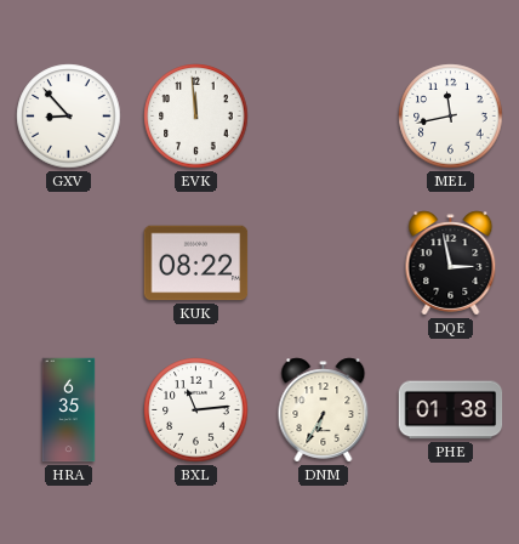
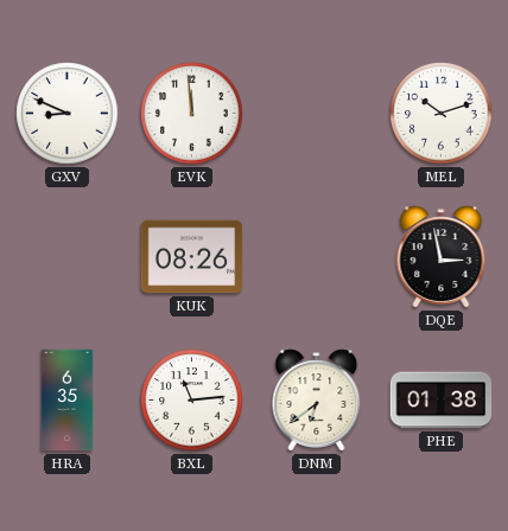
GXV: 8:53 -> 8:49
MEL: 11:43 -> 10:12
KUK: 08:22 -> 08:26
DNM: 6:35 -> 6:39
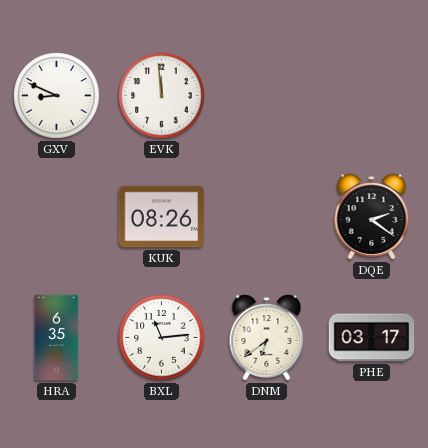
MEL: 10:12 -> none
DQE: 2:58 -> 2:21
PHE: 01:38 -> 03:17
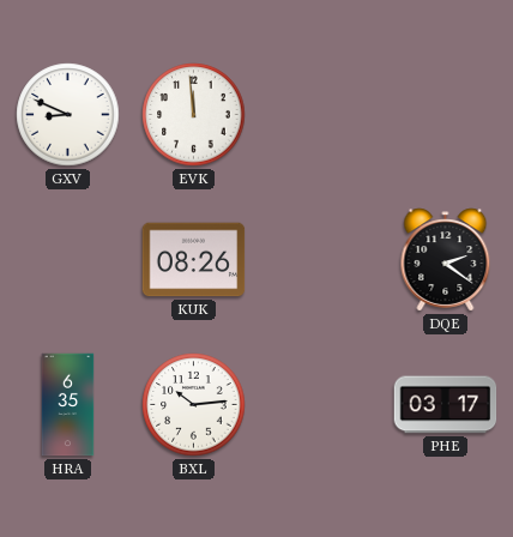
BXL: 11:14 -> 10:14
DNM: 6:39 -> none
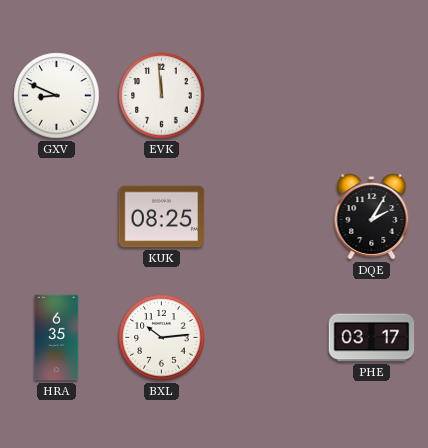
KUK: 08:26 -> 08:25
DQE: 2:21 -> 2:05
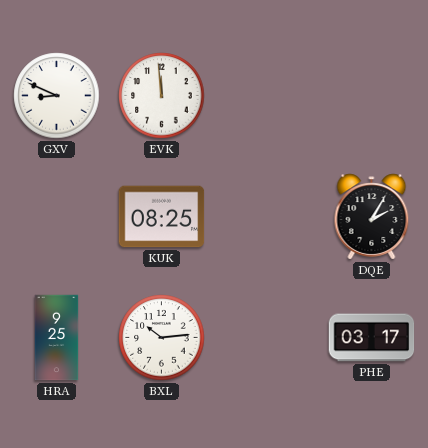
HRA: 6:35 -> 9:25
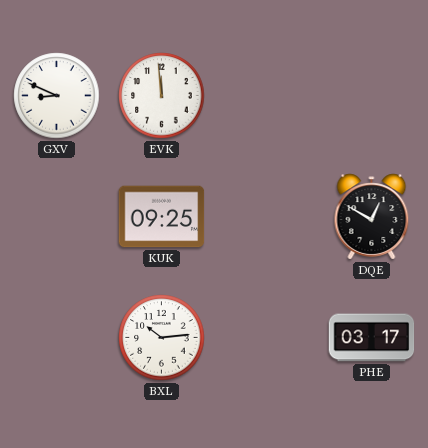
KUK: 08:25 -> 09:25
DQE: 2:05 -> 12:50
HRA: 9:25 -> none
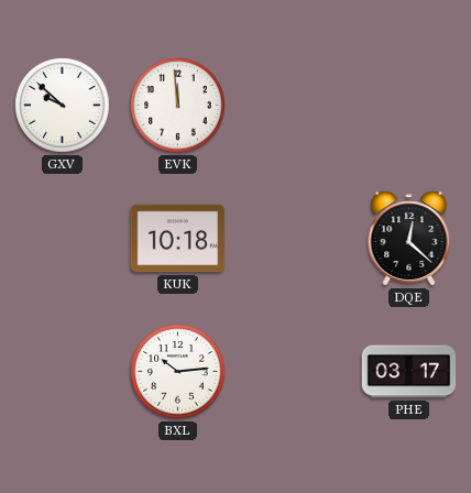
GXV: 8:49 -> 9:52
KUK: 09:25 -> 10:18
DQE: 12:50 -> 12:22
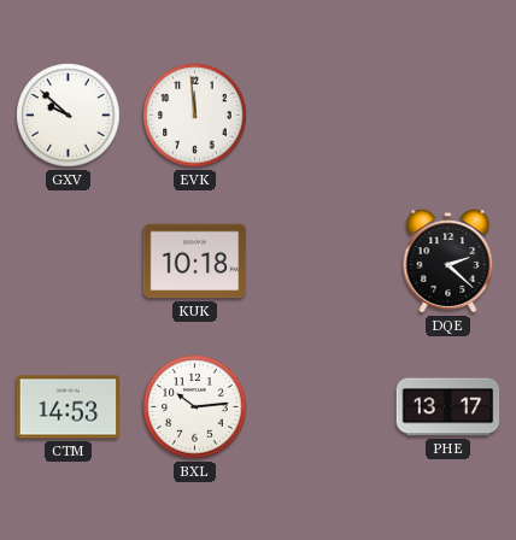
DQE: 12:22 -> 2:22
CTM: none -> 14:53
PHE: 03:17 -> 13:17
